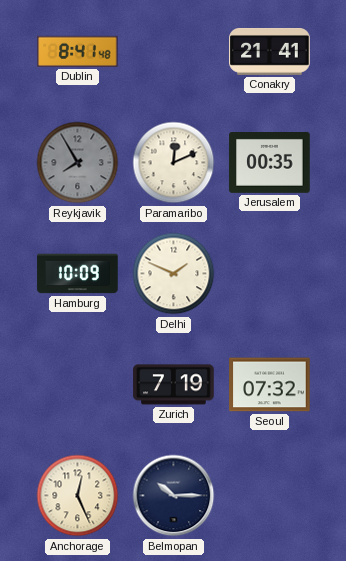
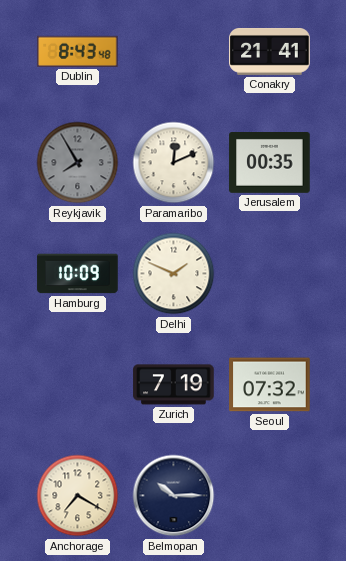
Dublin: 8:41 -> 8:43
Anchorage: 12:26 -> 7:20
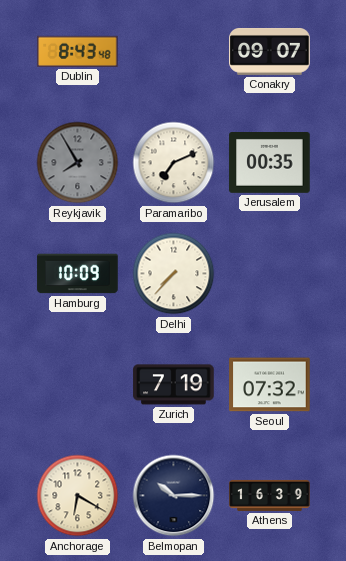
Conakry: 21:41 -> 09:07
Paramaribo: 12:11 -> 7:11
Delhi: 1:49 -> 7:37
Anchorage: 7:20 -> 6:20
Athens: none -> 16:39
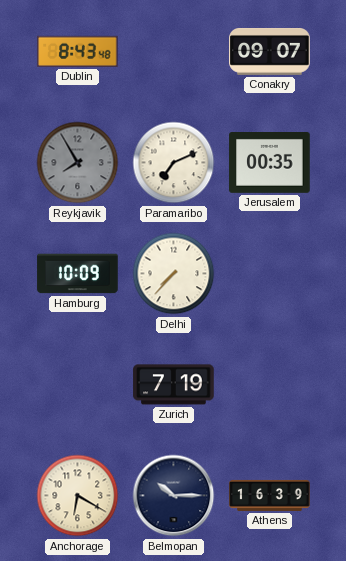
Seoul: 07:32 -> none
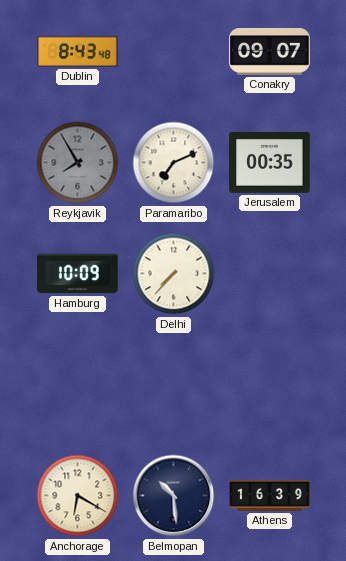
Zurich: 7:19 -> none
Belmopan: 10:15 -> 10:29
